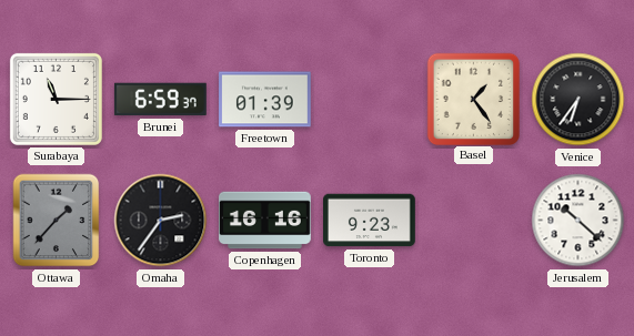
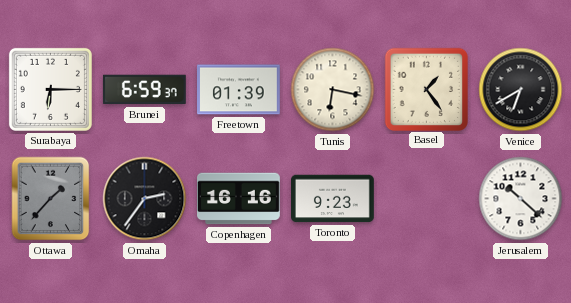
Surabaya: 11:15 -> 6:15
Tunis: none -> 6:17
Venice: 6:36 -> 6:40
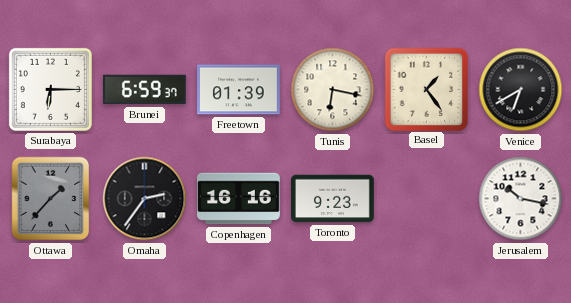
Jerusalem: 10:22 -> 10:17
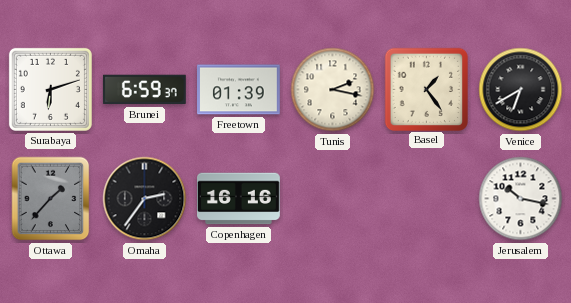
Surabaya: 6:15 -> 6:12
Tunis: 6:17 -> 2:17
Toronto: 9:23 -> none
